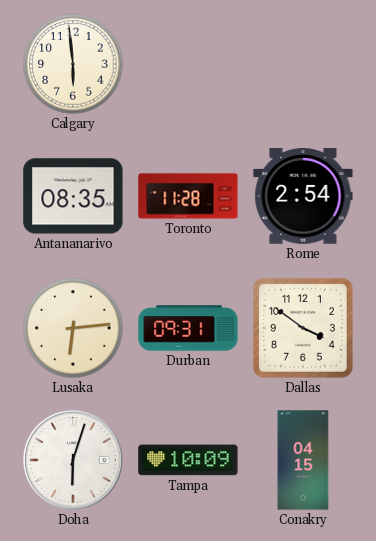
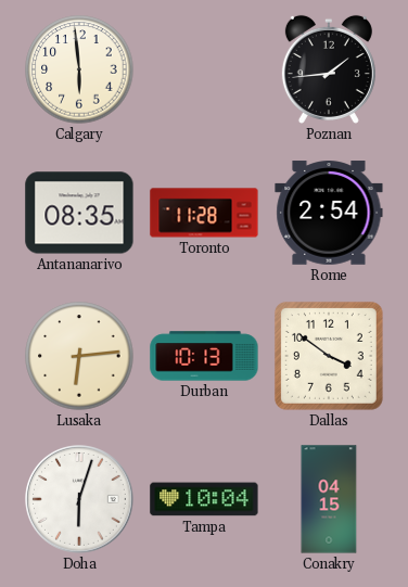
Poznan: none -> 1:44
Durban: 09:31 -> 10:13
Tampa: 10:09 -> 10:04
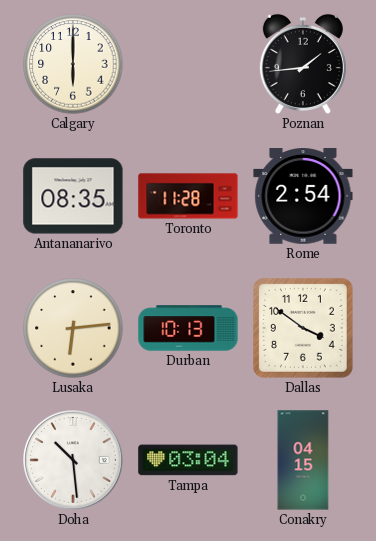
Calgary: 5:59 -> 6:00
Doha: 6:03 -> 10:29
Tampa: 10:04 -> 03:04
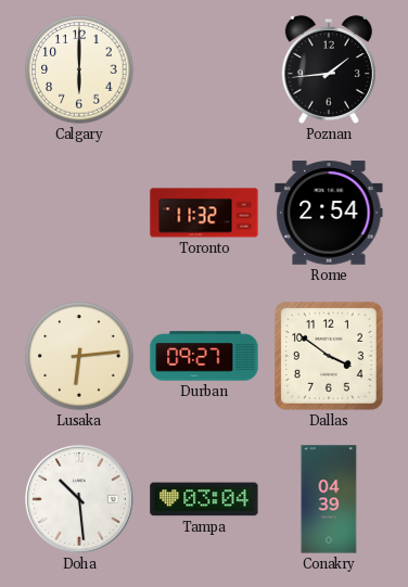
Antananarivo: 08:35 -> none
Toronto: 11:28 -> 11:32
Durban: 10:13 -> 09:27
Conakry: 04:15 -> 04:39
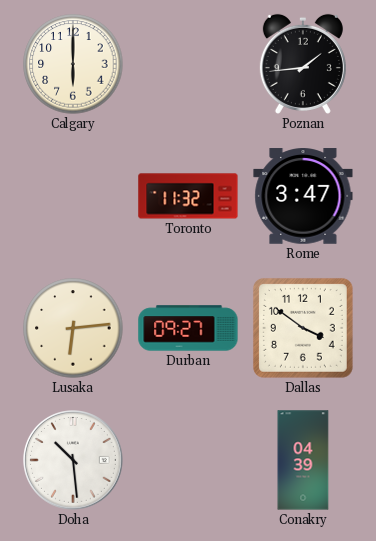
Rome: 2:54 -> 3:47
Tampa: 03:04 -> none
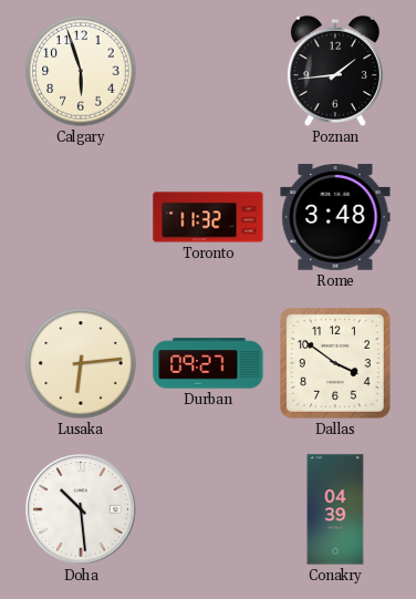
Calgary: 6:00 -> 5:57
Rome: 3:47 -> 3:48
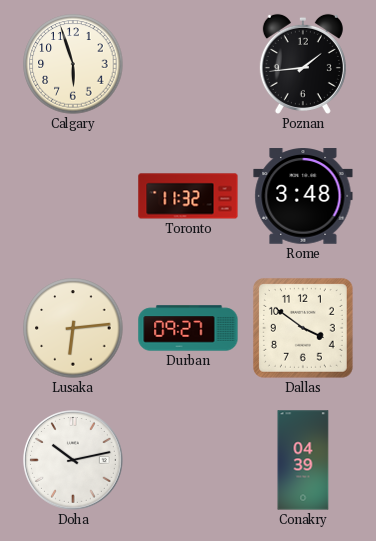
Doha: 10:29 -> 10:13
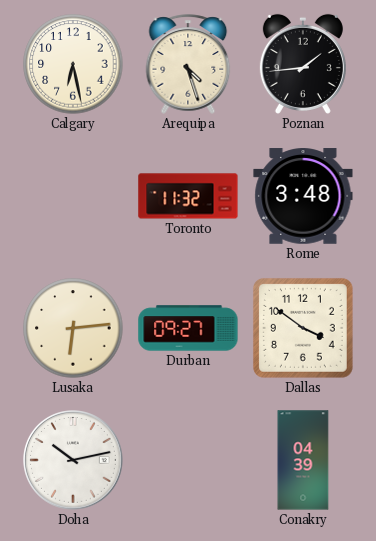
Calgary: 5:57 -> 6:28
Arequipa: none -> 4:27
